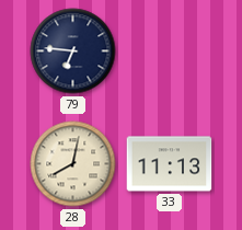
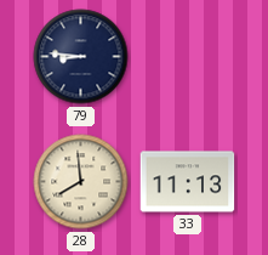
79: 6:46 -> 8:46
28: 8:02 -> 7:59
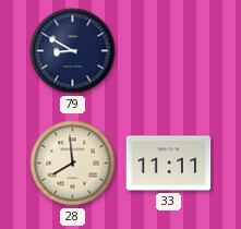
79: 8:46 -> 8:50
33: 11:13 -> 11:11
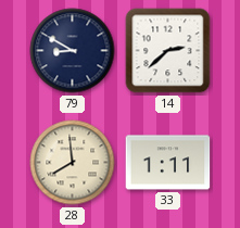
14: none -> 2:38
33: 11:11 -> 1:11
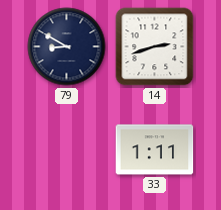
14: 2:38 -> 2:42
28: 7:59 -> none
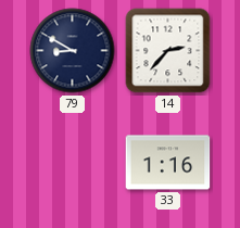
14: 2:42 -> 2:37
33: 1:11 -> 1:16
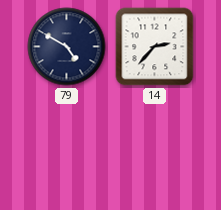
79: 8:50 -> 4:50
33: 1:16 -> none
